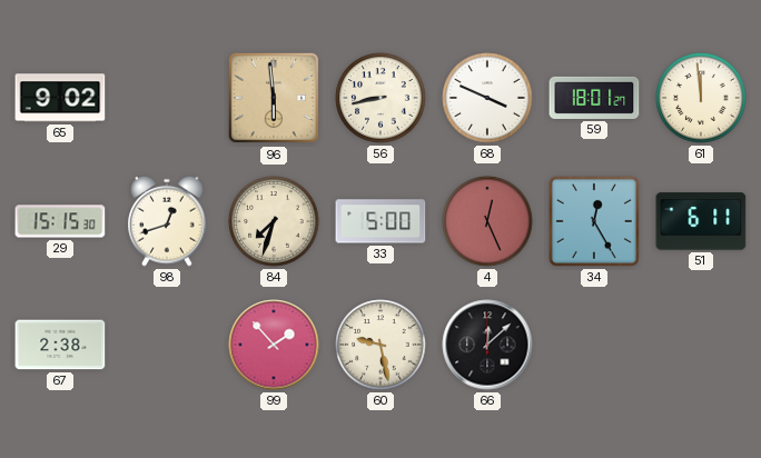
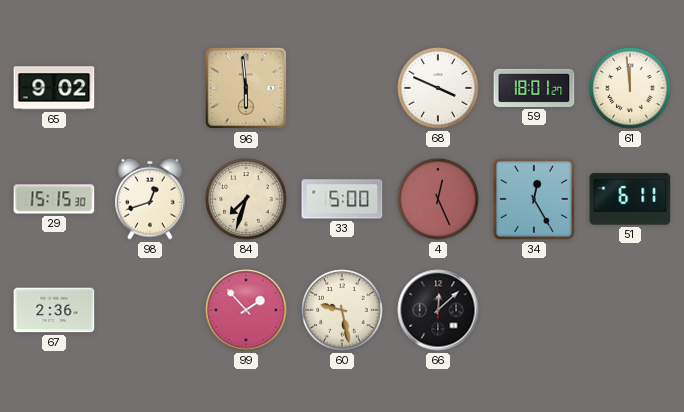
56: 8:43 -> none
67: 2:38 -> 2:36
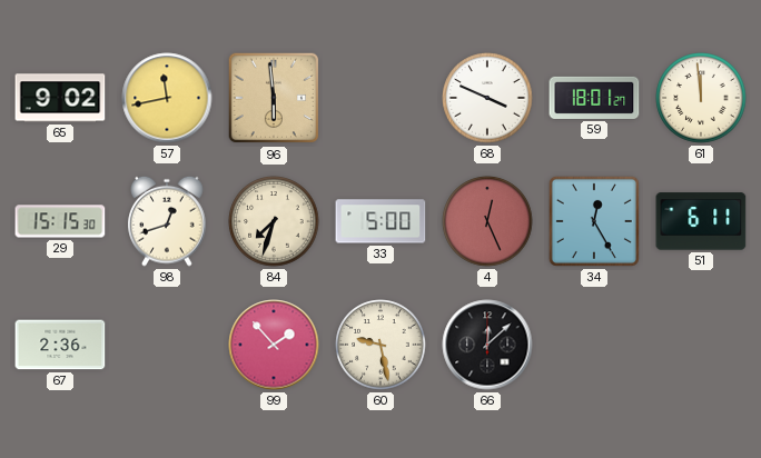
57: none -> 11:43
